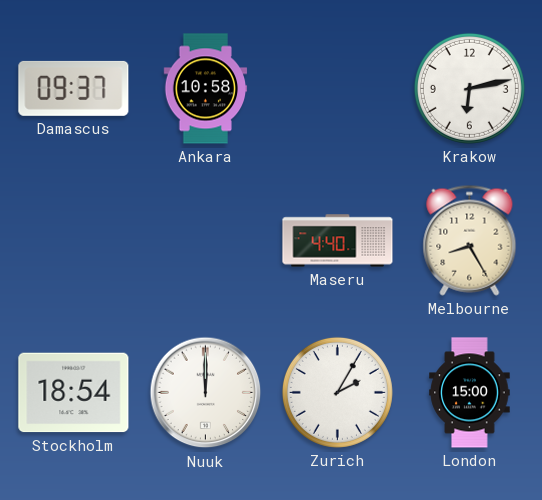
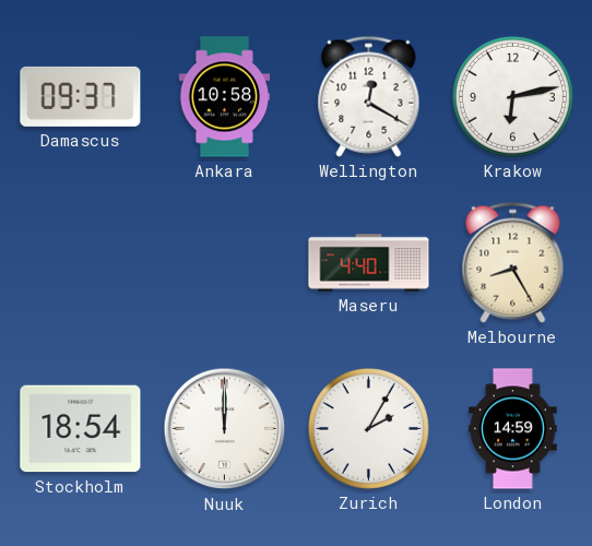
Wellington: none -> 12:20
London: 15:00 -> 14:59
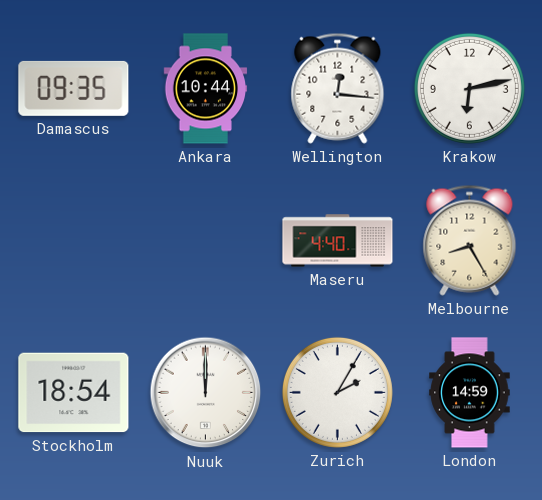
Damascus: 09:37 -> 09:35
Ankara: 10:58 -> 10:44
Wellington: 12:20 -> 12:16
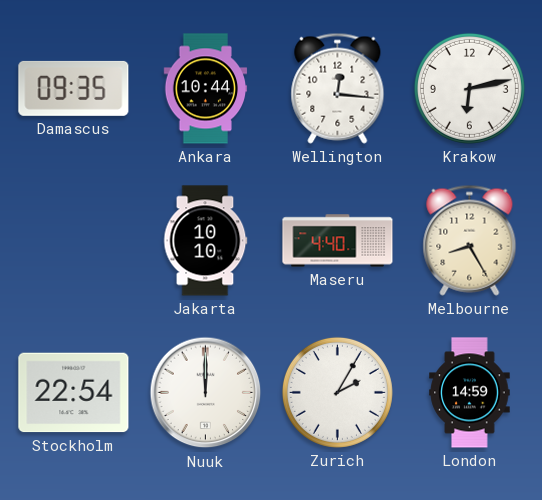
Jakarta: none -> 10:10
Stockholm: 18:54 -> 22:54
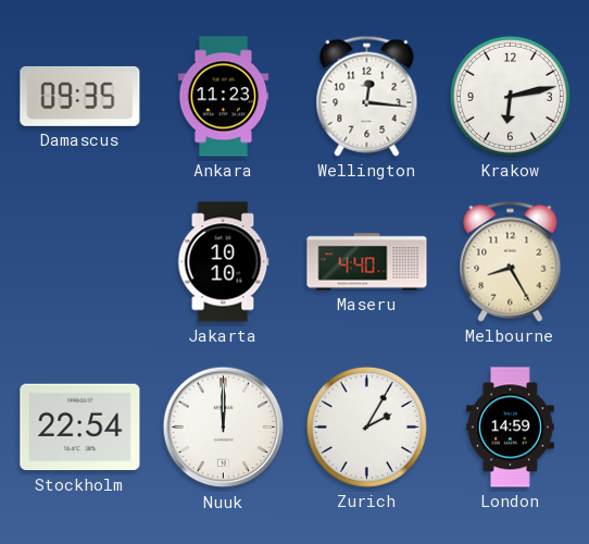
Ankara: 10:44 -> 11:23
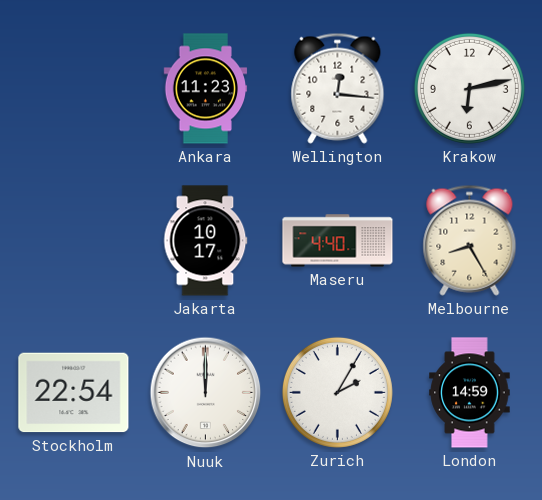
Damascus: 09:35 -> none
Jakarta: 10:10 -> 10:17
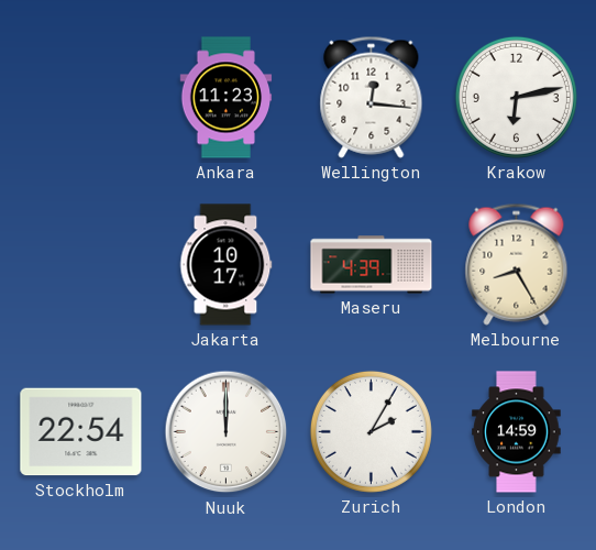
Maseru: 4:40 -> 4:39
